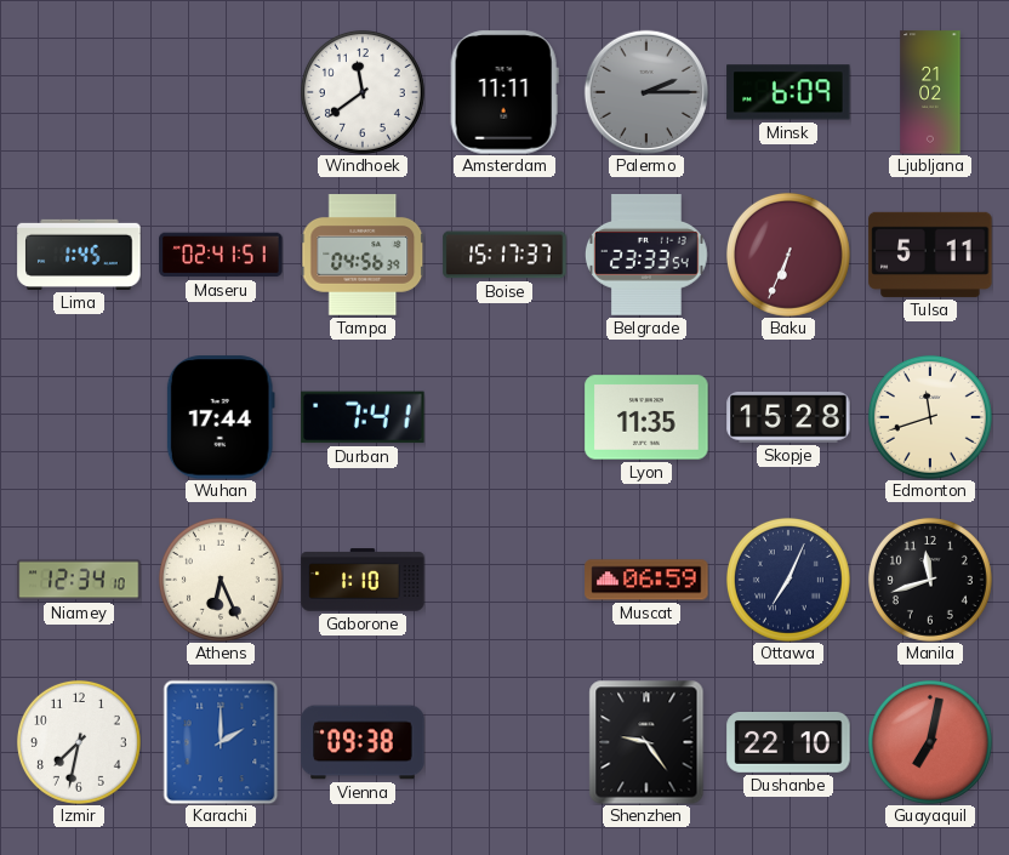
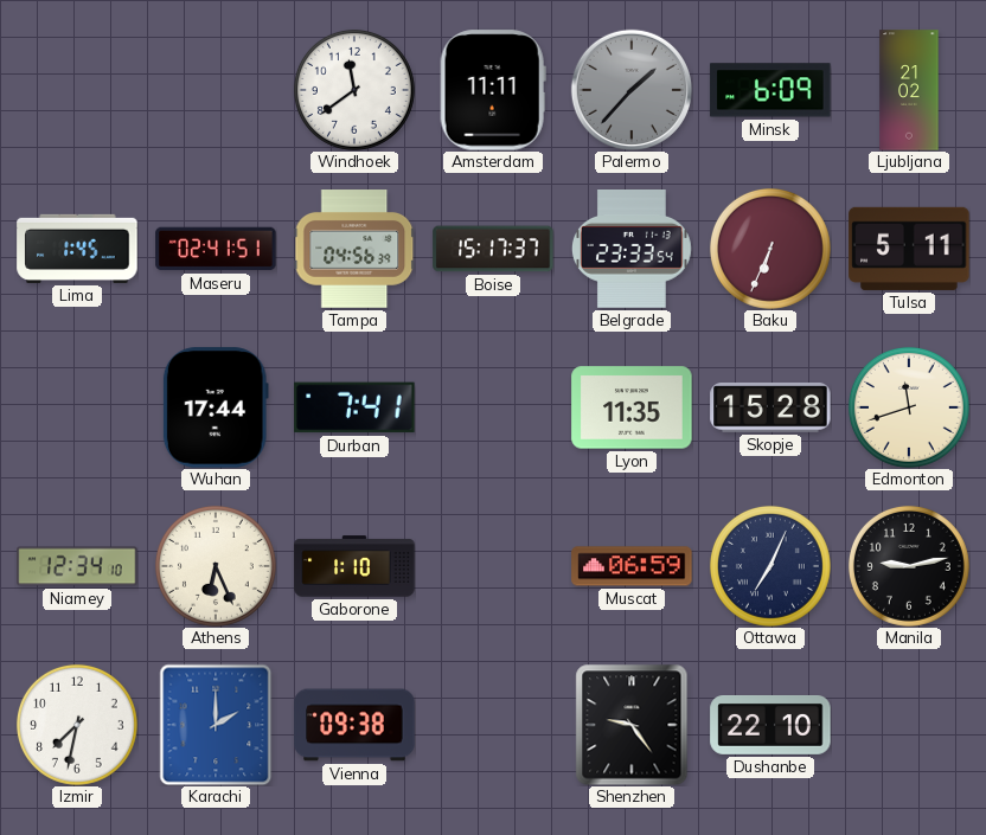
Palermo: 2:15 -> 1:37
Manila: 11:42 -> 9:13
Guayaquil: 7:02 -> none
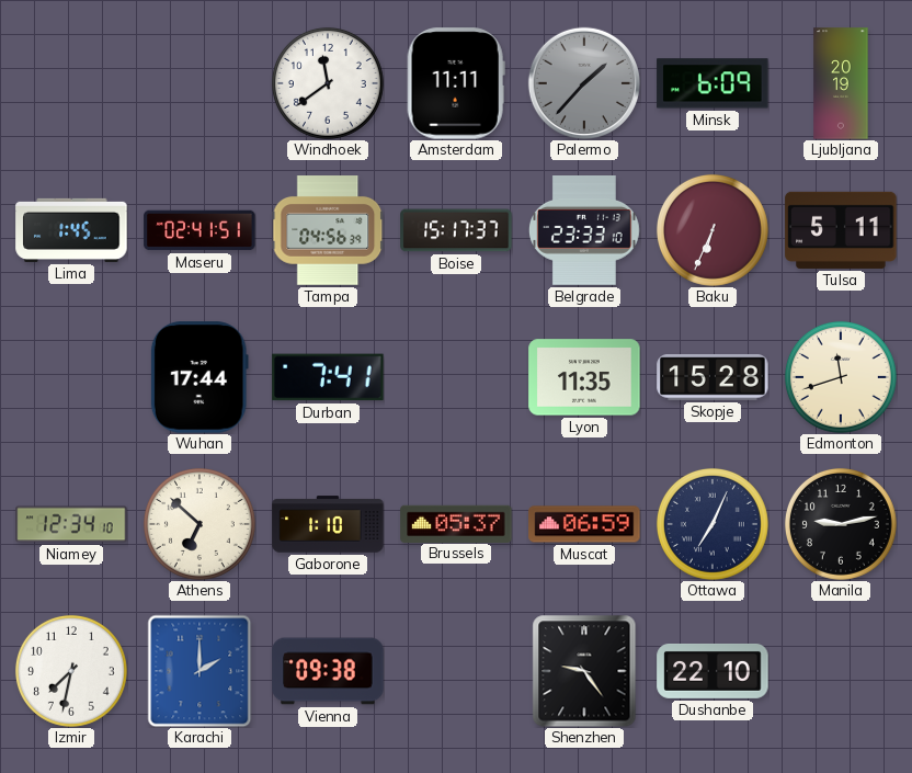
Ljubljana: 21:02 -> 20:19
Belgrade: 23:33:54 -> 23:33:10
Athens: 6:26 -> 6:52
Brussels: none -> 05:37
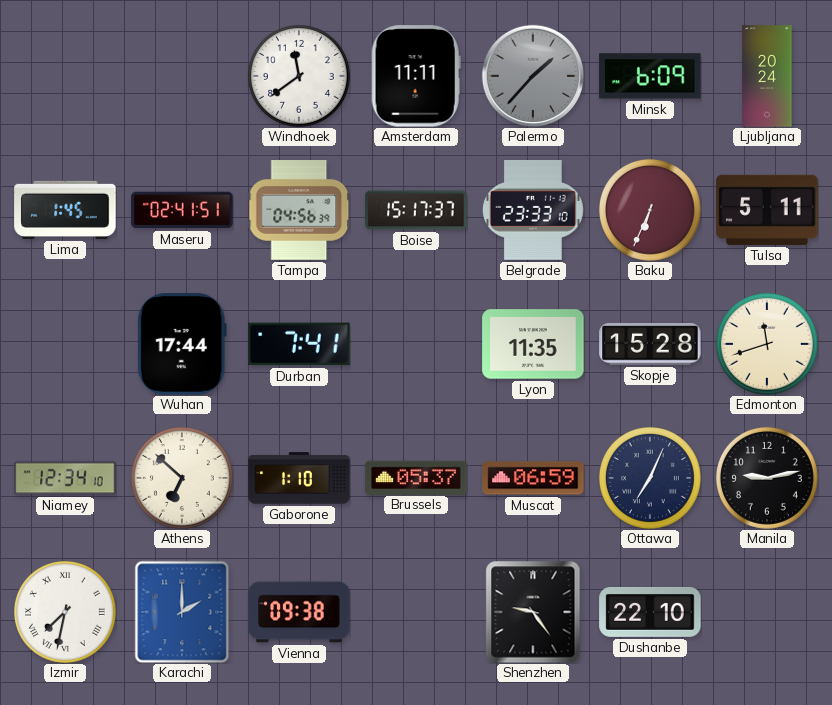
Ljubljana: 20:19 -> 20:24
Izmir numerals: Arabic -> Roman
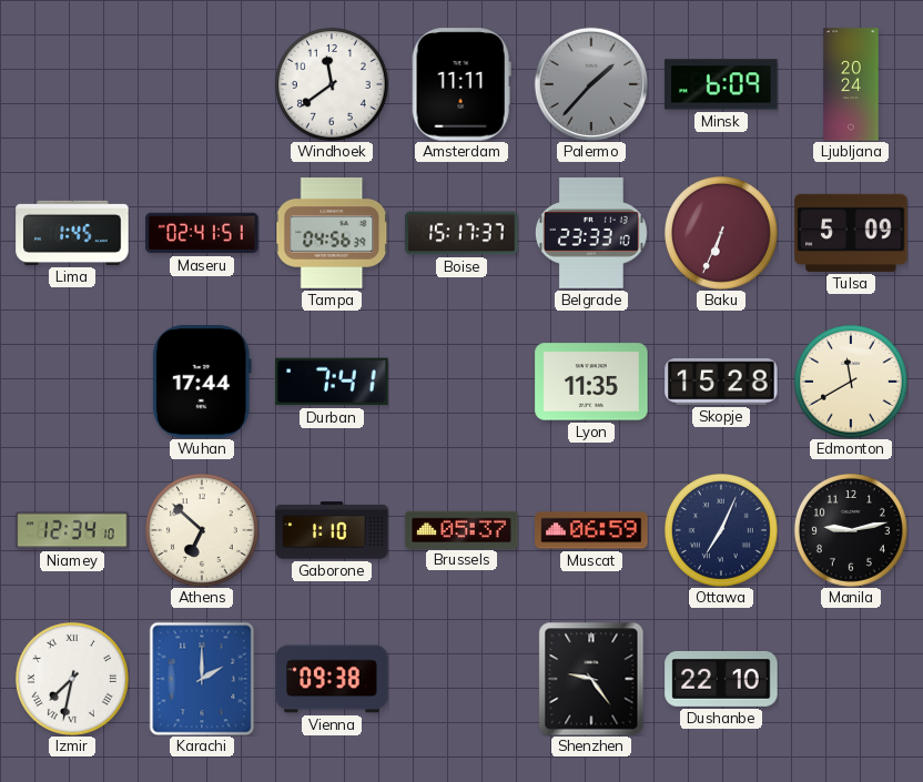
Tulsa: 5:11 -> 5:09
Edmonton: 11:42 -> 11:40
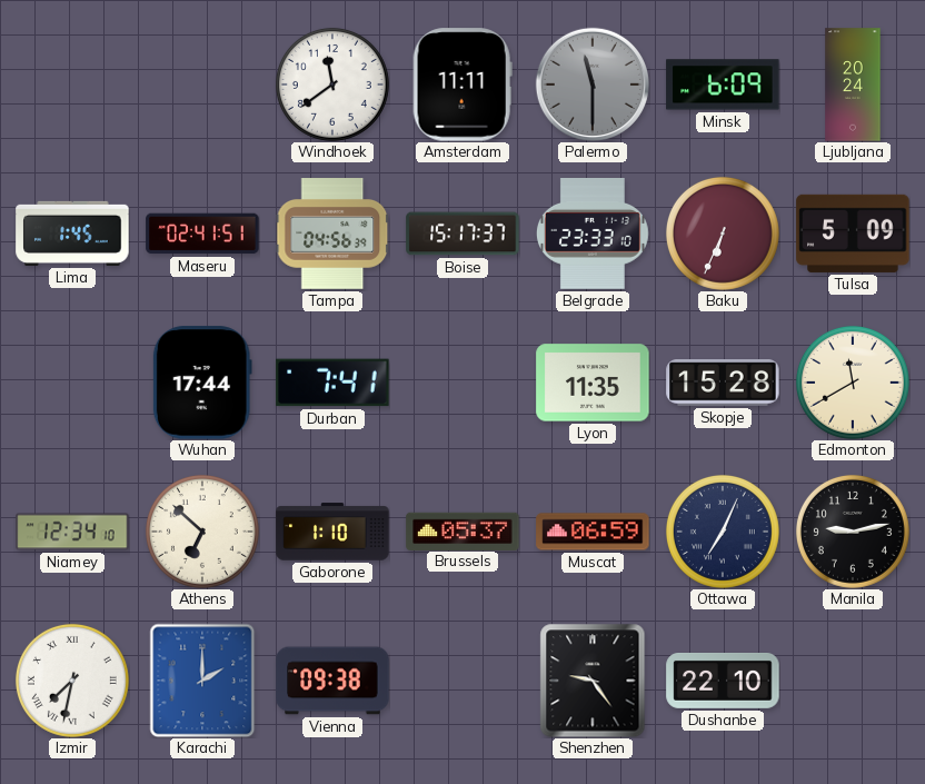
Palermo: 1:37 -> 11:30
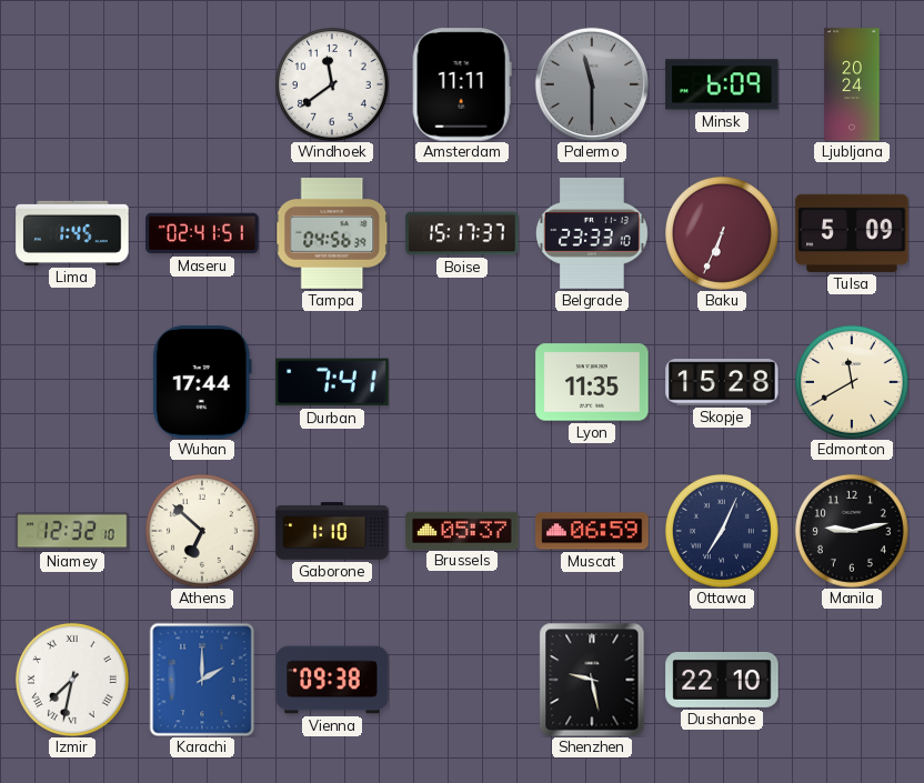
Niamey: 12:34 -> 12:32
Shenzhen: 9:24 -> 9:28
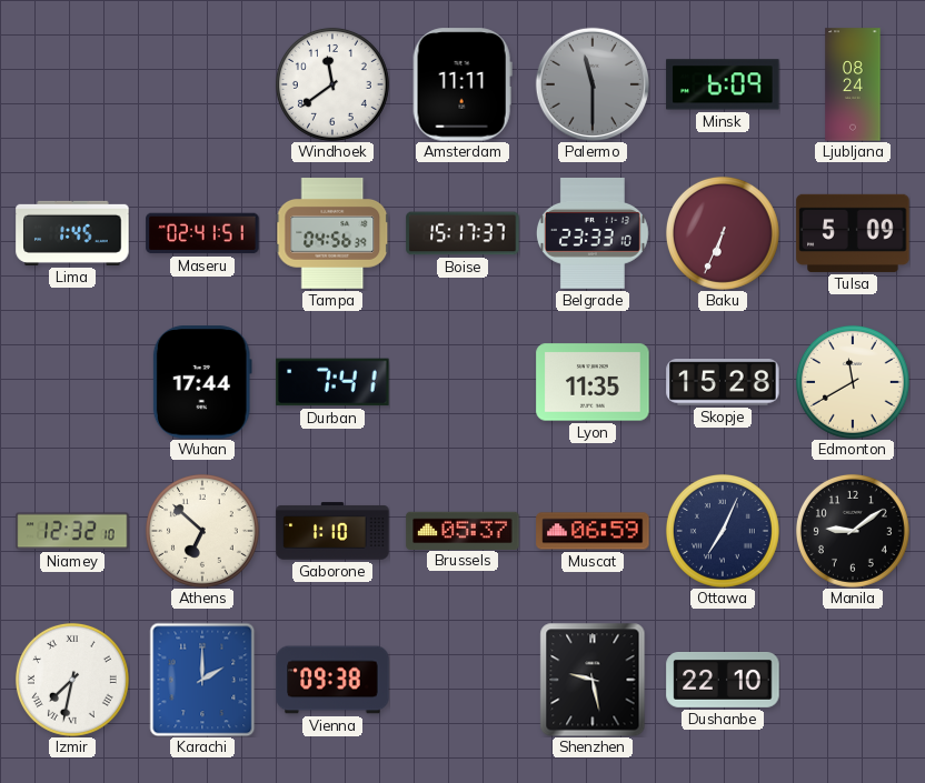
Ljubljana: 20:24 -> 08:24
Manila: 9:13 -> 9:09
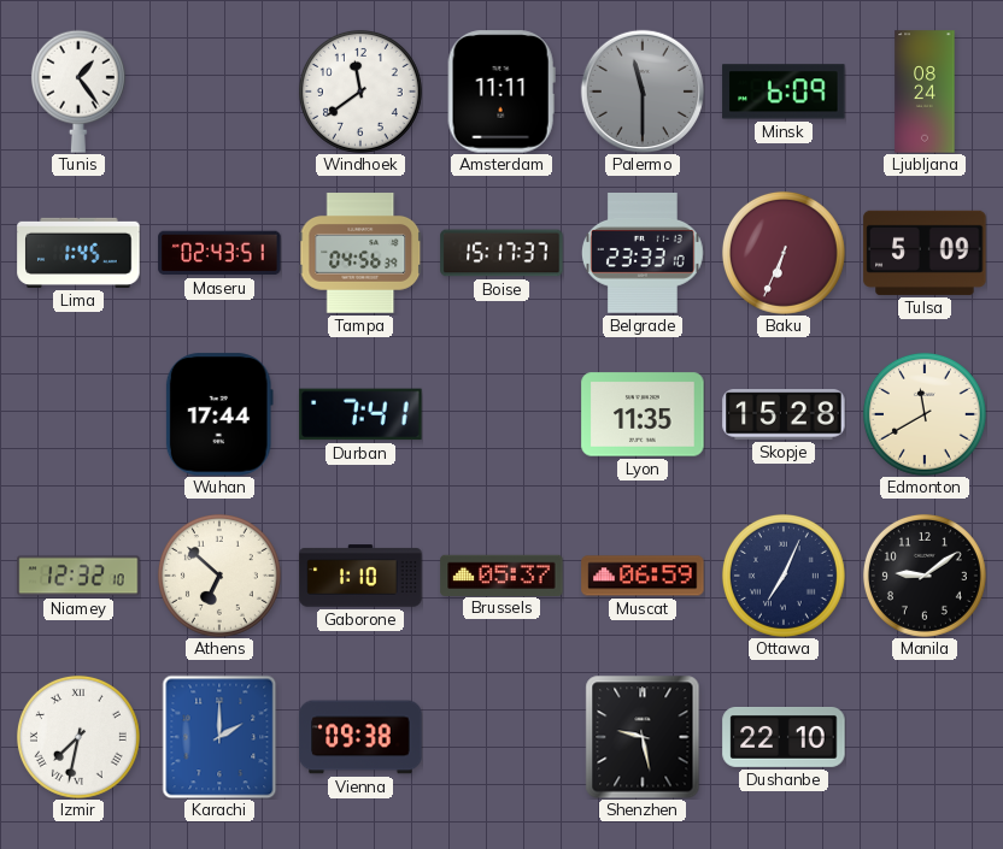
Tunis: none -> 1:24
Maseru: 02:41 -> 02:43
